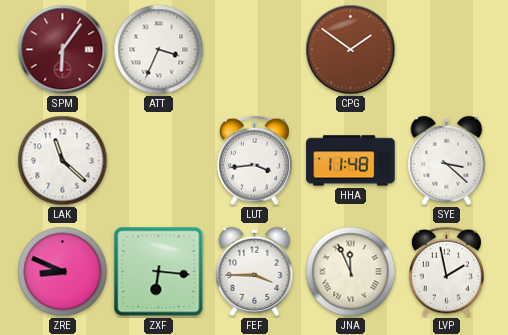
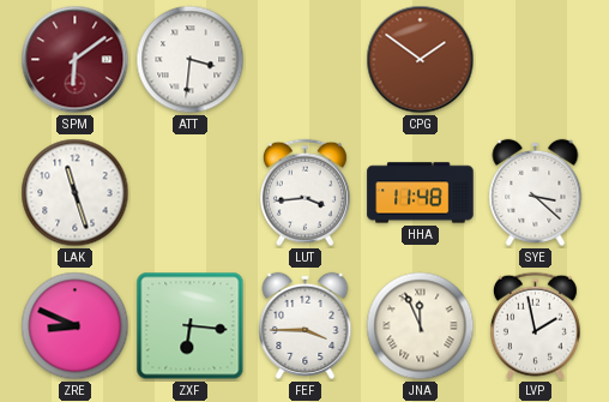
SPM: 6:06 -> 6:09
ATT: 3:34 -> 3:31
LAK: 11:22 -> 11:27
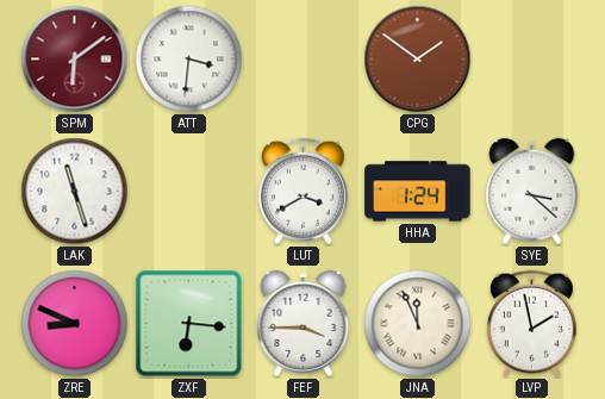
LUT: 3:44 -> 3:40
HHA: 11:48 -> 1:24
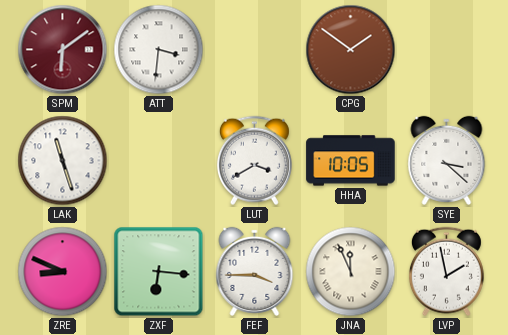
HHA: 1:24 -> 10:05
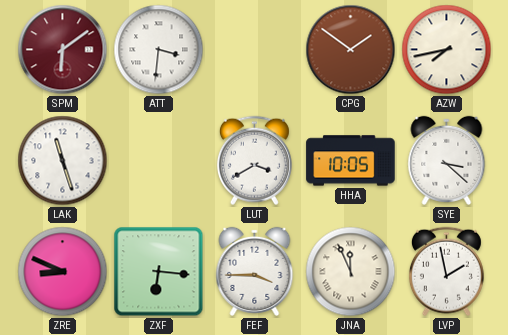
AZW: none -> 7:43
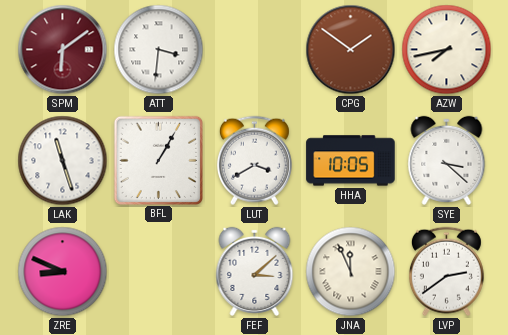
BFL: none -> 1:05
ZXF: 6:16 -> none
FEF: 3:45 -> 3:08
LVP: 1:58 -> 2:39
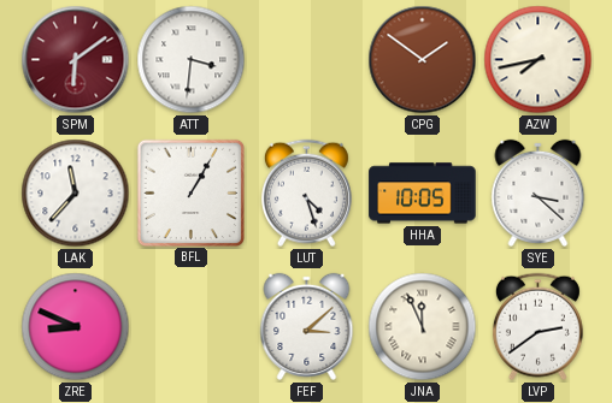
LAK: 11:27 -> 11:37
LUT: 3:40 -> 4:27
